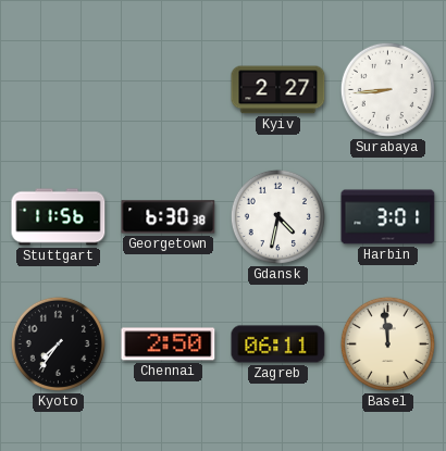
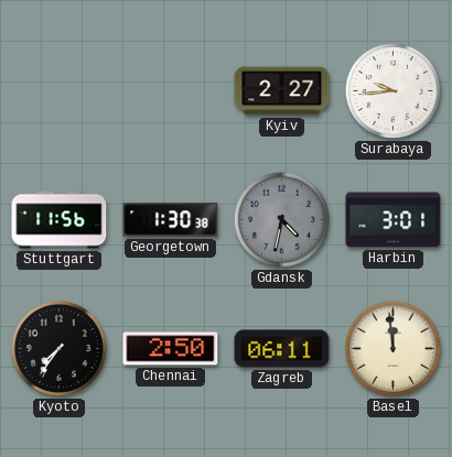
Surabaya: 8:44 -> 9:44
Georgetown: 6:30 -> 1:30
Gdansk dial: white -> grey
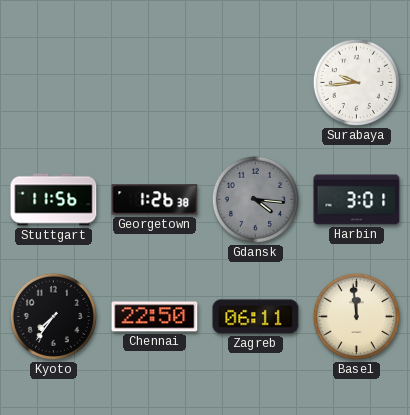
Kyiv: 2:27 -> none
Georgetown: 1:30 -> 1:26
Gdansk: 4:32 -> 4:16
Chennai: 2:50 -> 22:50
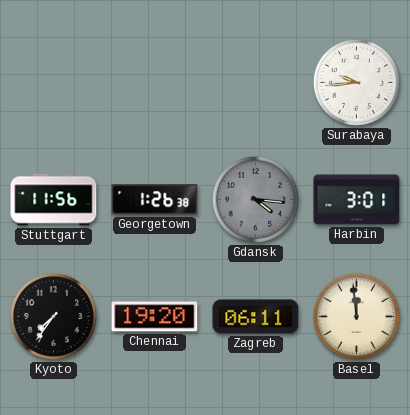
Chennai: 22:50 -> 19:20
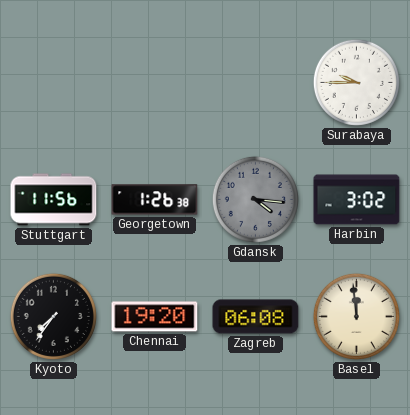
Surabaya: 9:44 -> 9:45
Harbin: 3:01 -> 3:02
Zagreb: 06:11 -> 06:08
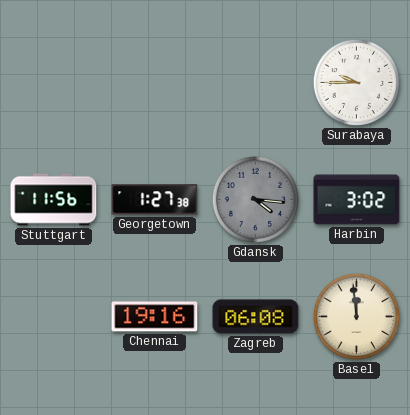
Georgetown: 1:26 -> 1:27
Kyoto: 7:36 -> none
Chennai: 19:20 -> 19:16
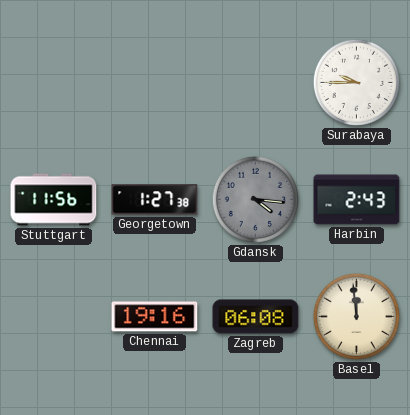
Harbin: 3:02 -> 2:43
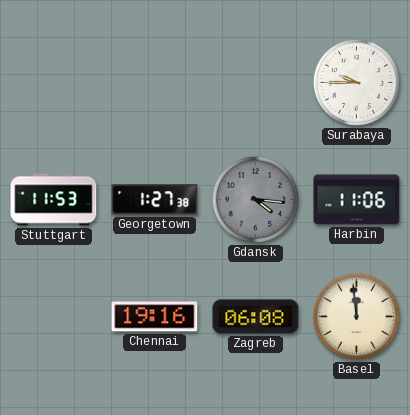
Stuttgart: 11:56 -> 11:53
Harbin: 2:43 -> 11:06
